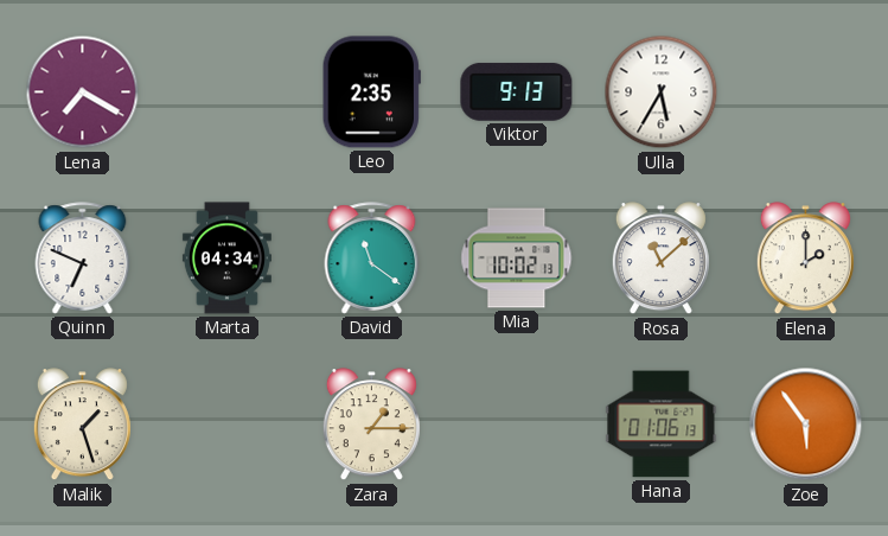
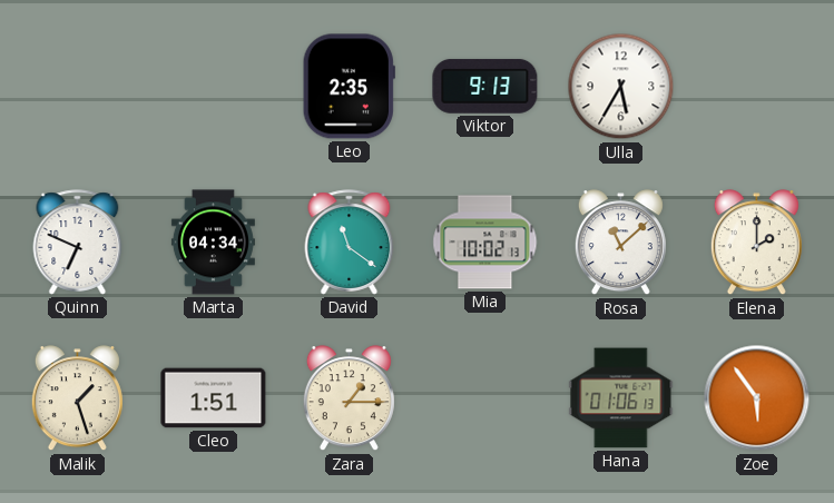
Lena: 7:20 -> none
Cleo: none -> 1:51
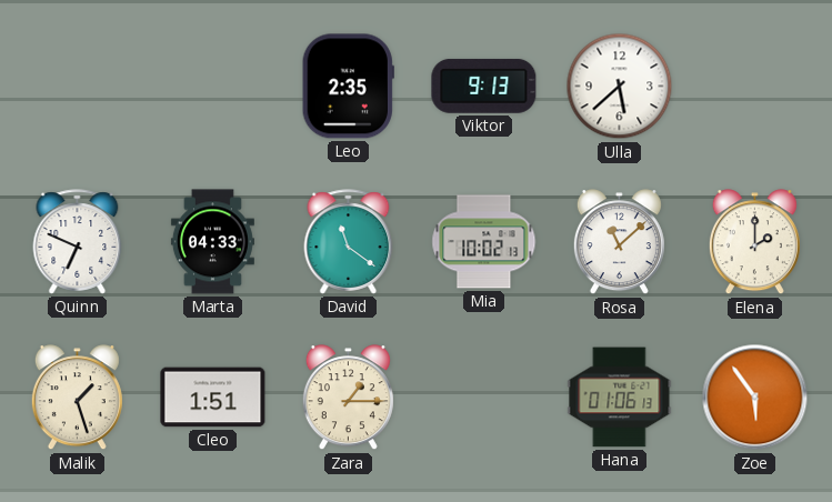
Ulla: 5:35 -> 5:38
Marta: 04:34 -> 04:33
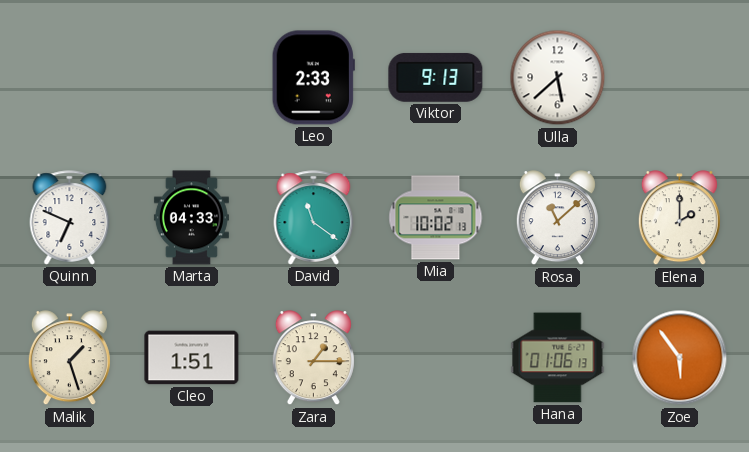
Leo: 2:35 -> 2:33
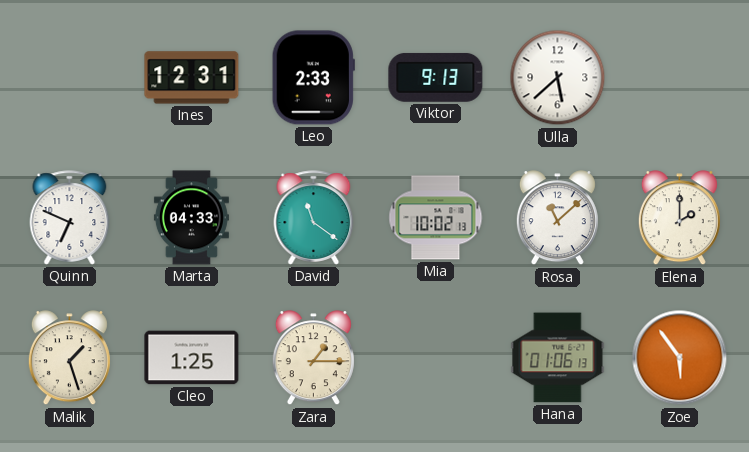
Ines: none -> 12:31
Cleo: 1:51 -> 1:25
